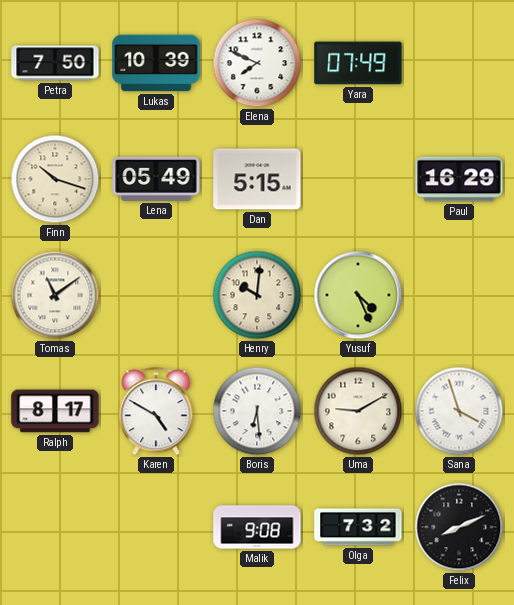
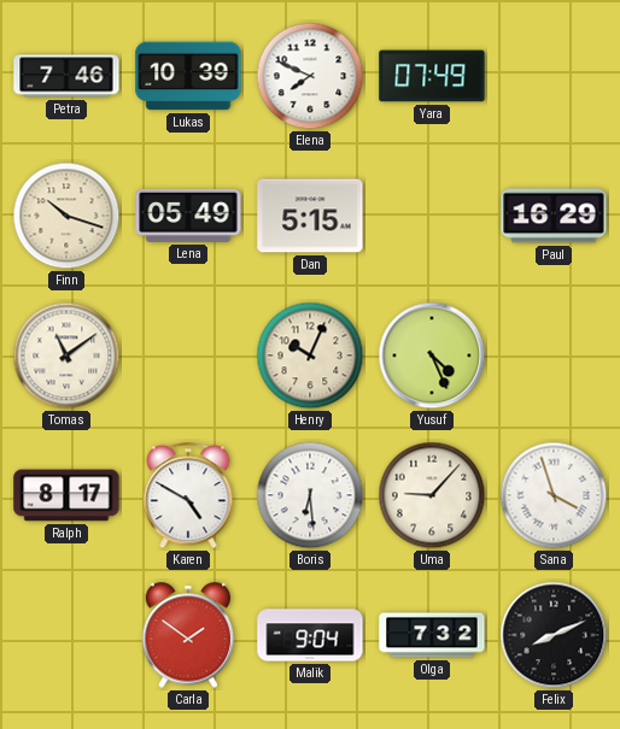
Petra: 7:50 -> 7:46
Henry: 10:01 -> 10:04
Uma: 9:10 -> 9:07
Carla: none -> 1:51
Malik: 9:08 -> 9:04
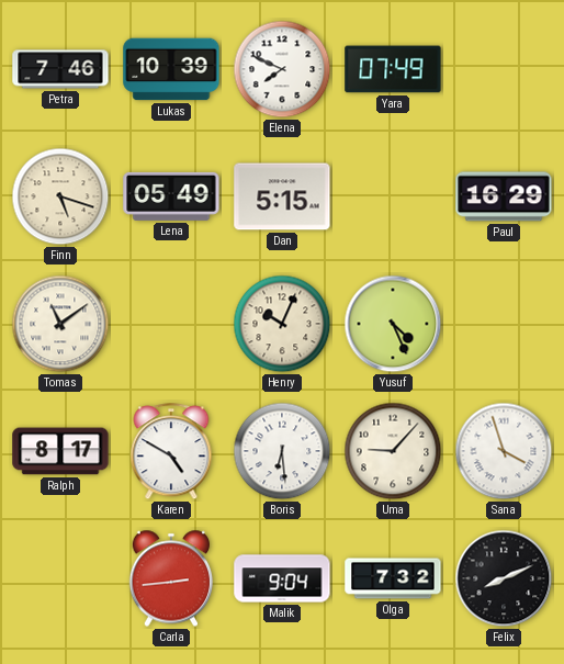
Finn: 10:18 -> 5:18
Carla: 1:51 -> 2:44
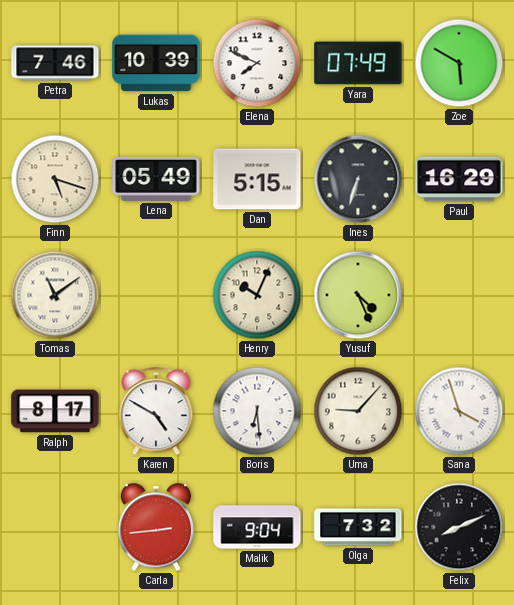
Zoe: none -> 5:50
Ines: none -> 6:33
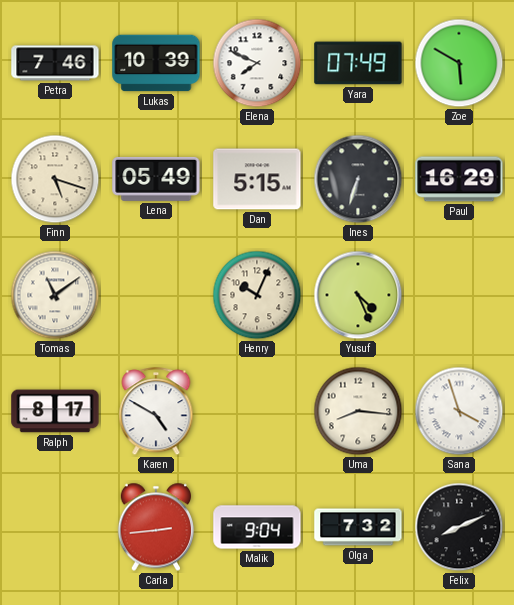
Boris: 6:29 -> none
Uma: 9:07 -> 8:16
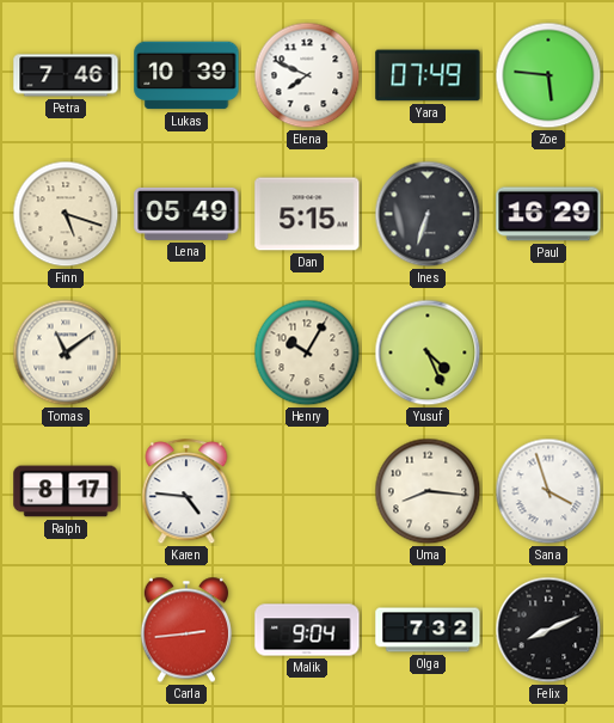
Zoe: 5:50 -> 5:46
Henry: 10:04 -> 10:05
Karen: 4:50 -> 4:46
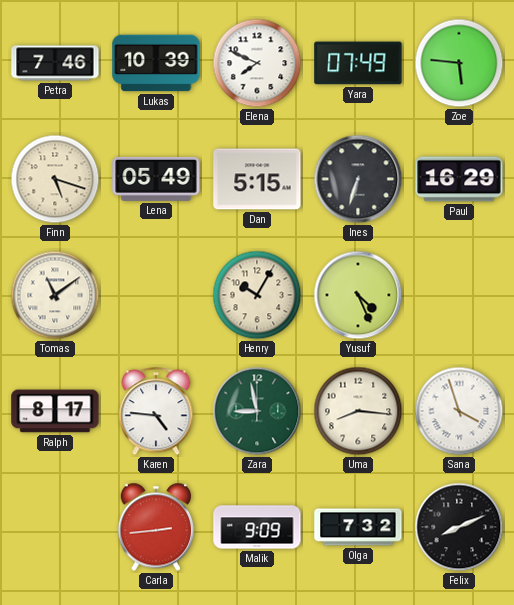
Zara: none -> 8:58
Malik: 9:04 -> 9:09
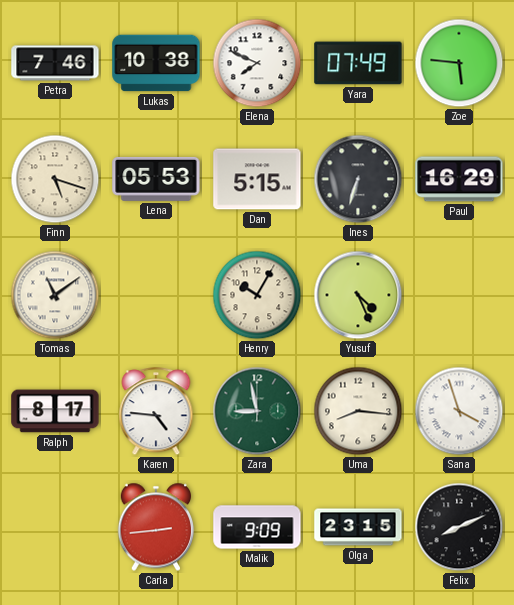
Lukas: 10:39 -> 10:38
Lena: 05:49 -> 05:53
Olga: 7:32 -> 23:15
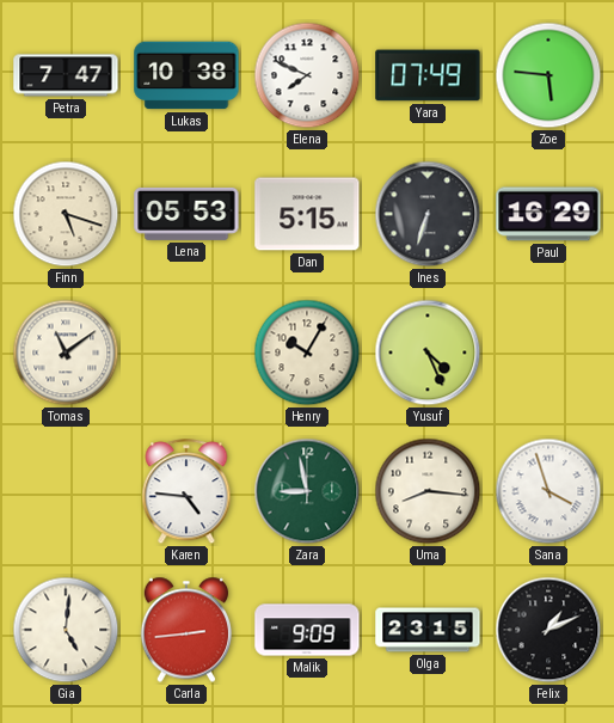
Petra: 7:46 -> 7:47
Ralph: 8:17 -> none
Gia: none -> 5:01
Felix: 8:11 -> 1:11
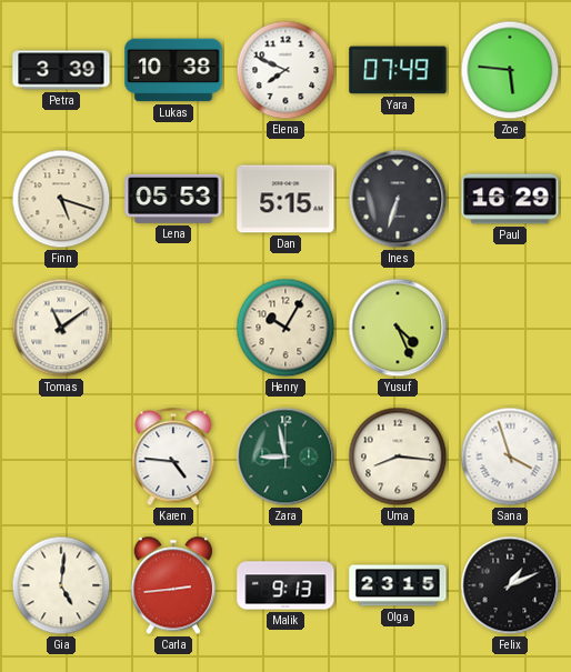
Petra: 7:47 -> 3:39
Malik: 9:09 -> 9:13
